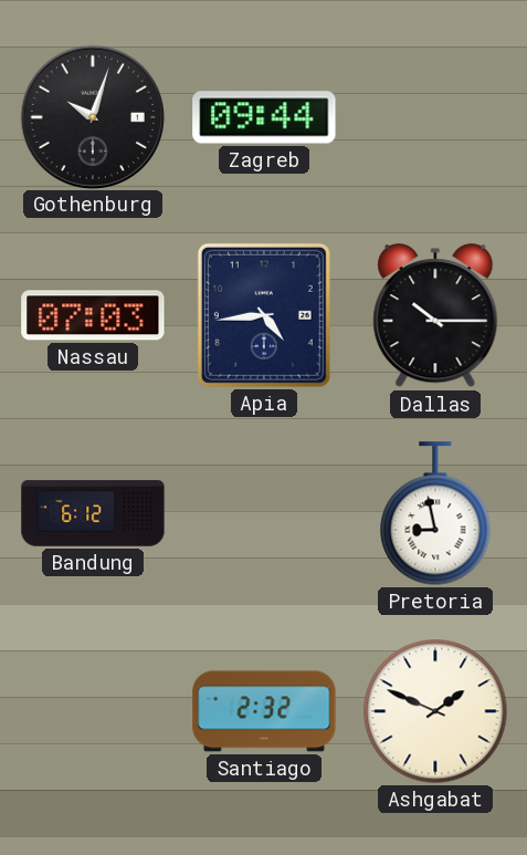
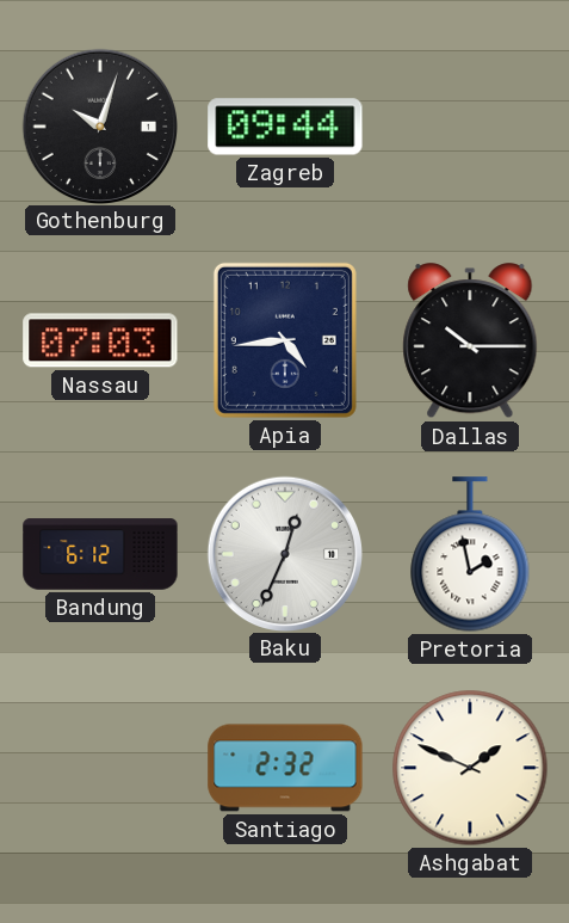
Baku: none -> 12:34
Pretoria: 8:58 -> 1:58
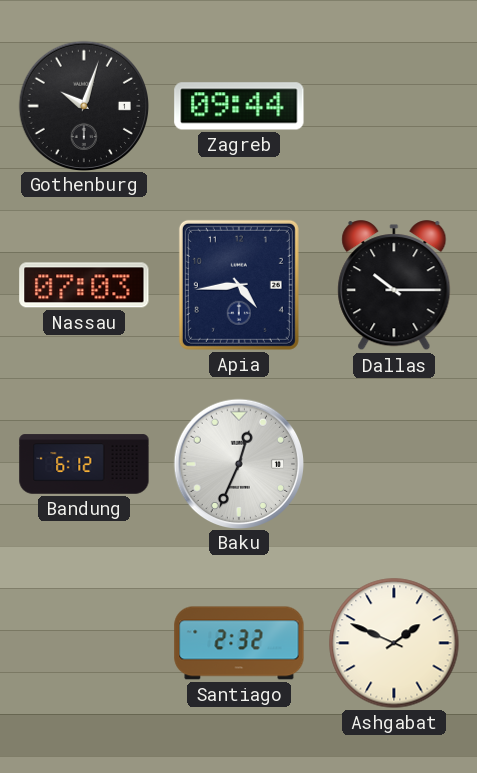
Pretoria: 1:58 -> none
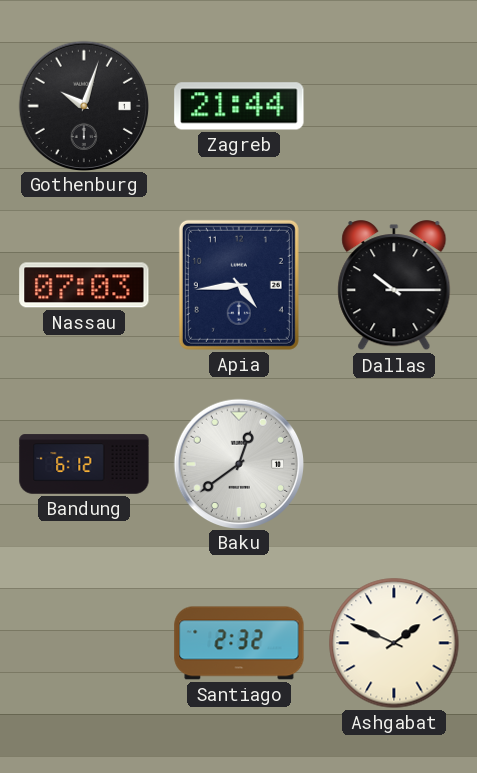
Zagreb: 09:44 -> 21:44
Baku: 12:34 -> 12:39
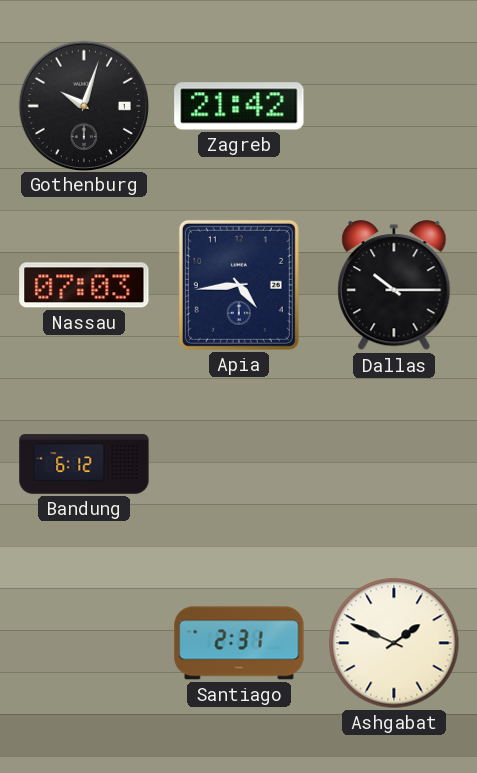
Zagreb: 21:44 -> 21:42
Baku: 12:39 -> none
Santiago: 2:32 -> 2:31
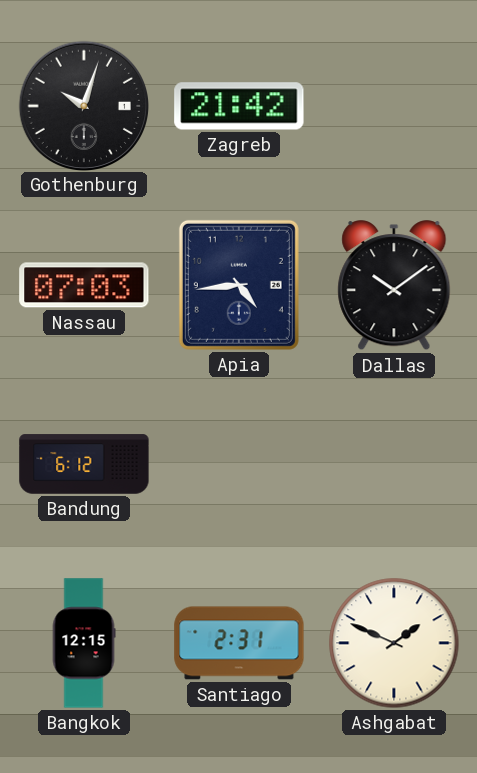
Dallas: 10:15 -> 10:09
Bangkok: none -> 12:15
